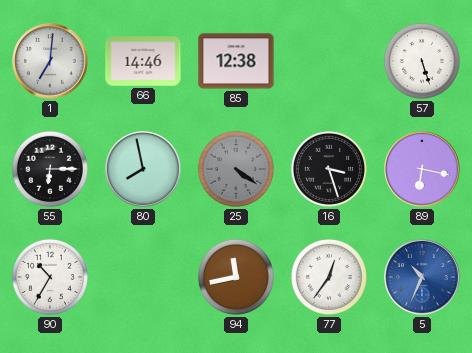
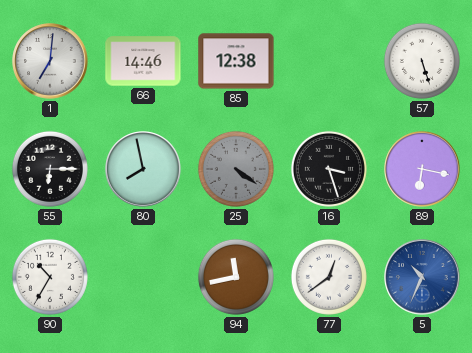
77: 12:36 -> 12:39
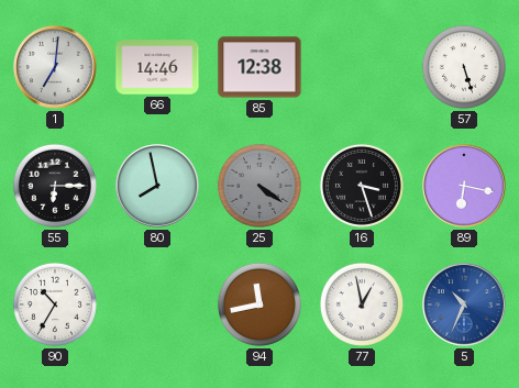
77: 12:39 -> 12:58
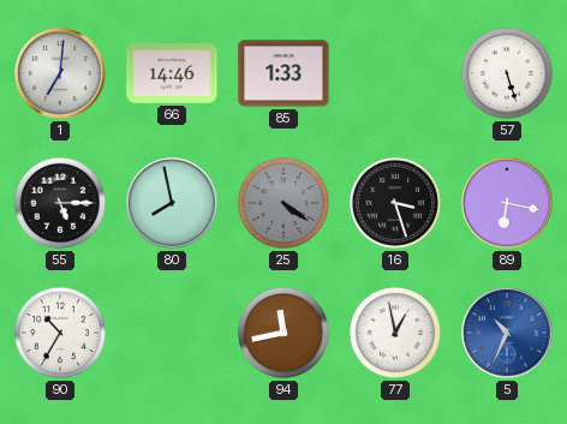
85: 12:38 -> 1:33
55: 6:15 -> 5:15
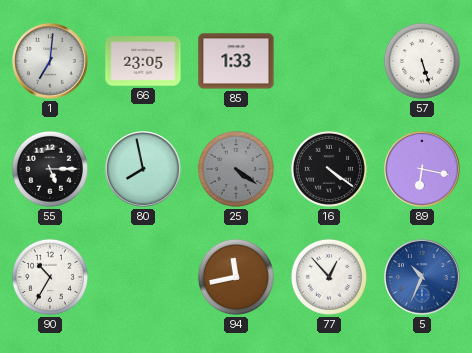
66: 14:46 -> 23:05
16: 3:27 -> 4:21
77: 12:58 -> 12:53
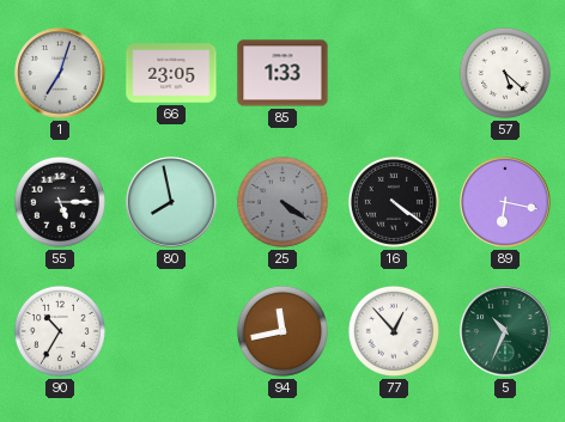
1: 7:01 -> 7:03
57: 5:27 -> 5:22
5 dial: blue -> green
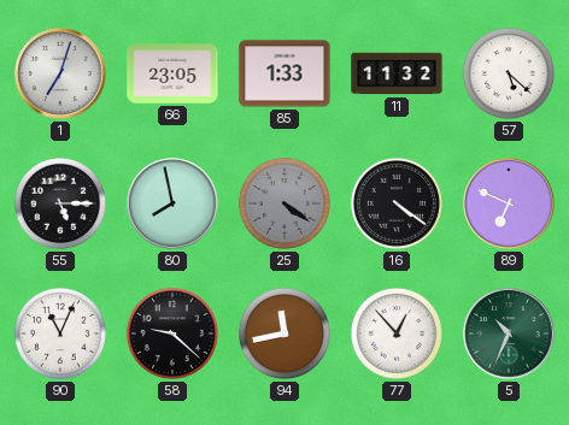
11: none -> 11:32
89: 6:17 -> 6:49
90: 10:35 -> 11:04
58: none -> 9:22
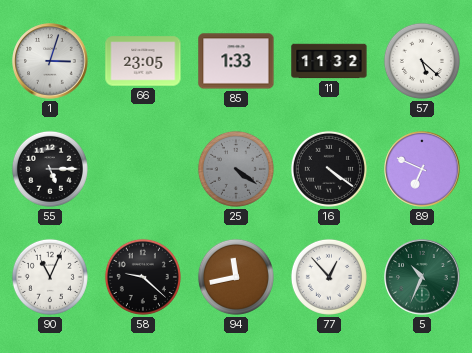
1: 7:03 -> 3:03
80: 7:58 -> none
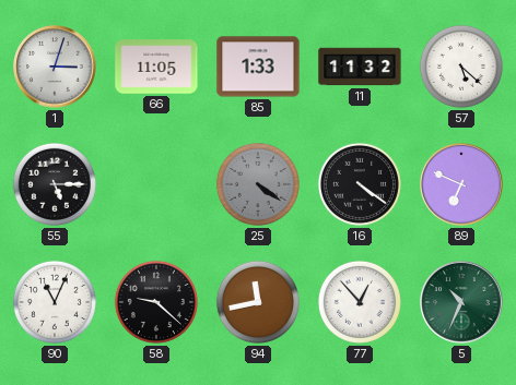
66: 23:05 -> 11:05
